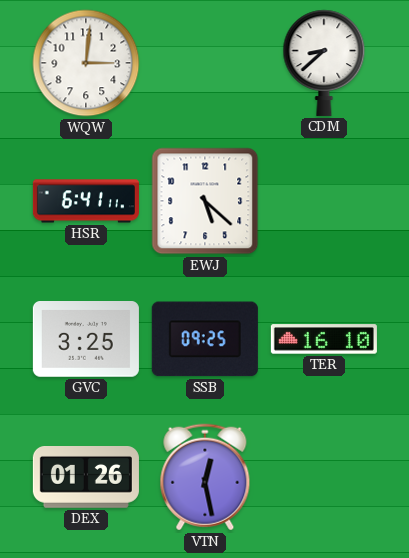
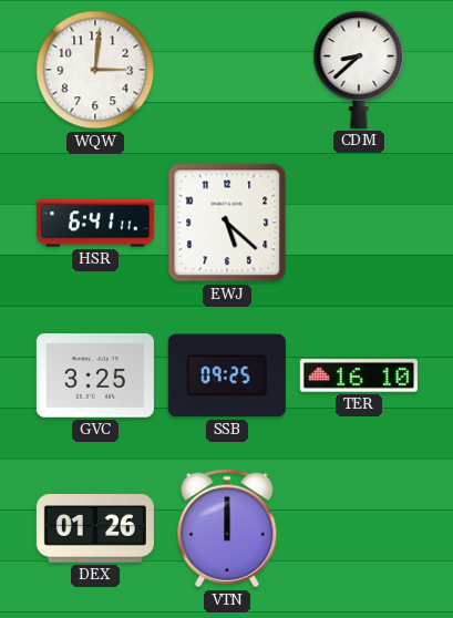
VTN: 12:28 -> 12:00
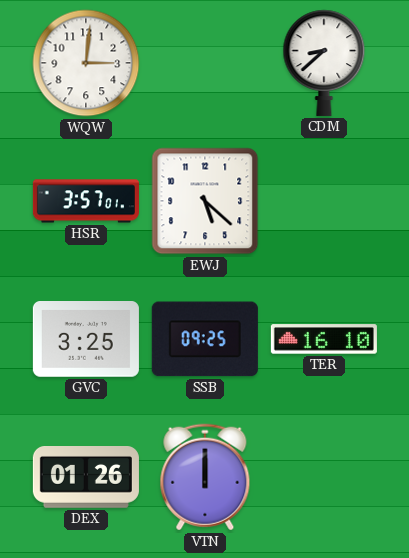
HSR: 6:41 -> 3:57
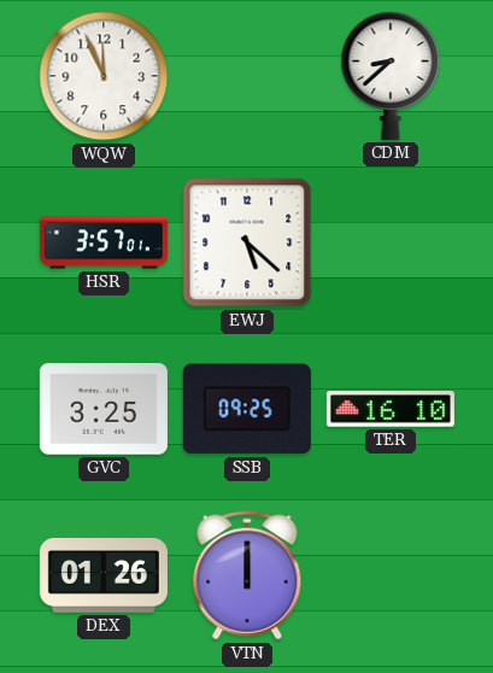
WQW: 3:01 -> 11:56
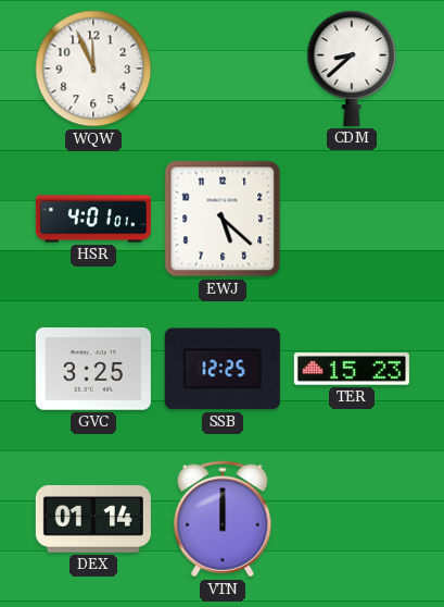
HSR: 3:57 -> 4:01
SSB: 09:25 -> 12:25
TER: 16:10 -> 15:23
DEX: 01:26 -> 01:14
